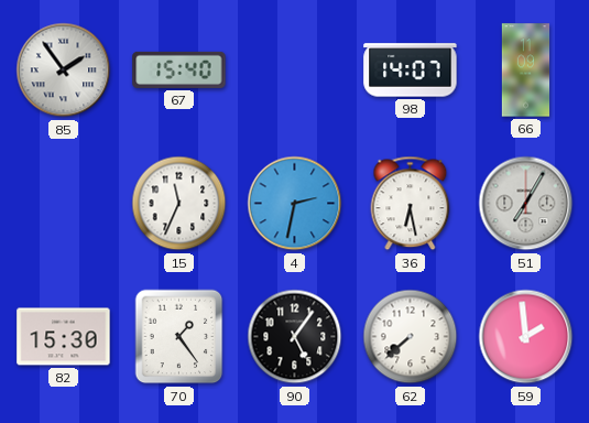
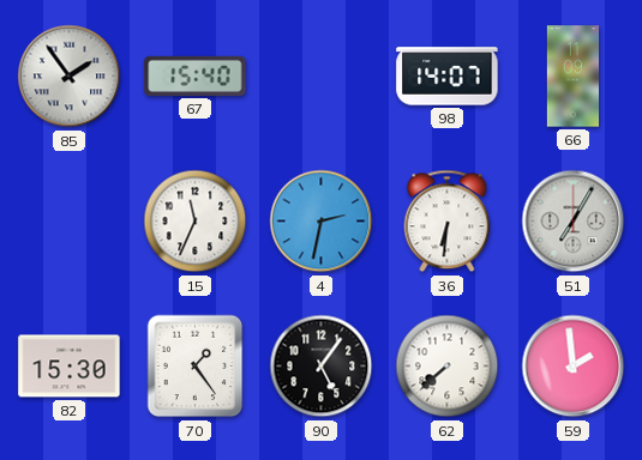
36: 6:28 -> 6:31
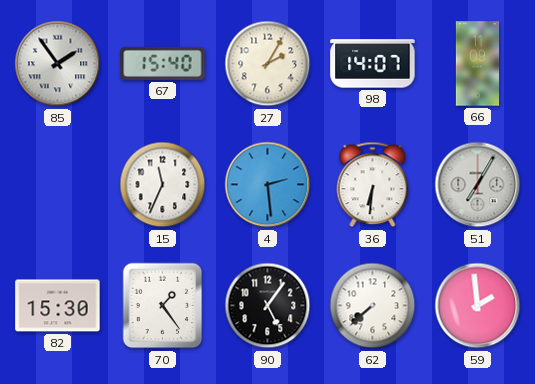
27: none -> 2:05
4: 2:32 -> 2:29
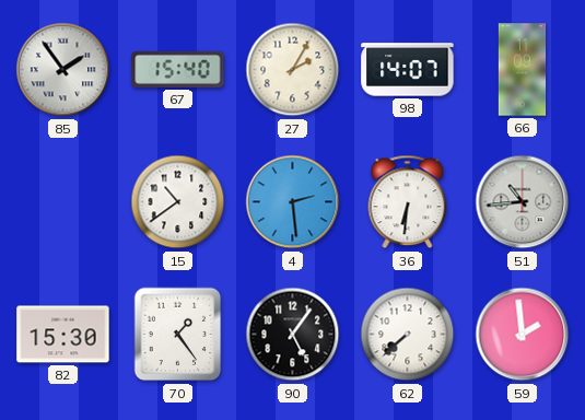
15: 11:34 -> 10:39
51: 7:05 -> 10:44
